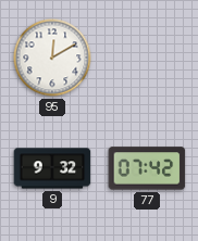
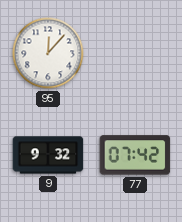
95: 12:10 -> 12:07
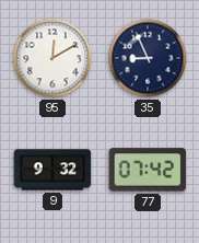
95: 12:07 -> 12:10
35: none -> 8:56
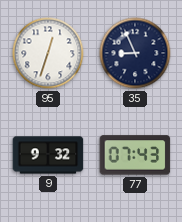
95: 12:10 -> 12:33
77: 07:42 -> 07:43
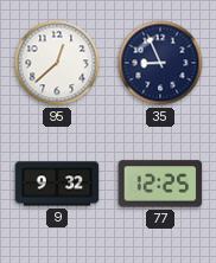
95: 12:33 -> 12:38
77: 07:43 -> 12:25
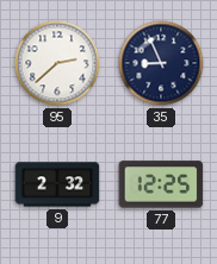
95: 12:38 -> 2:38
9: 9:32 -> 2:32
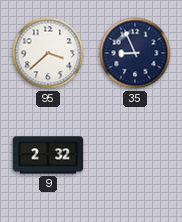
95: 2:38 -> 3:38
77: 12:25 -> none
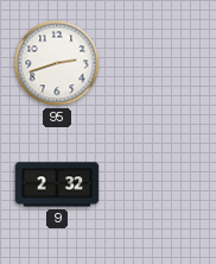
95: 3:38 -> 2:42
35: 8:56 -> none
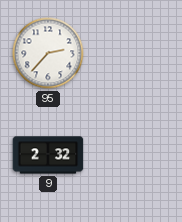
95: 2:42 -> 2:37
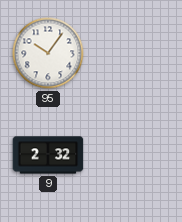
95: 2:37 -> 10:06
